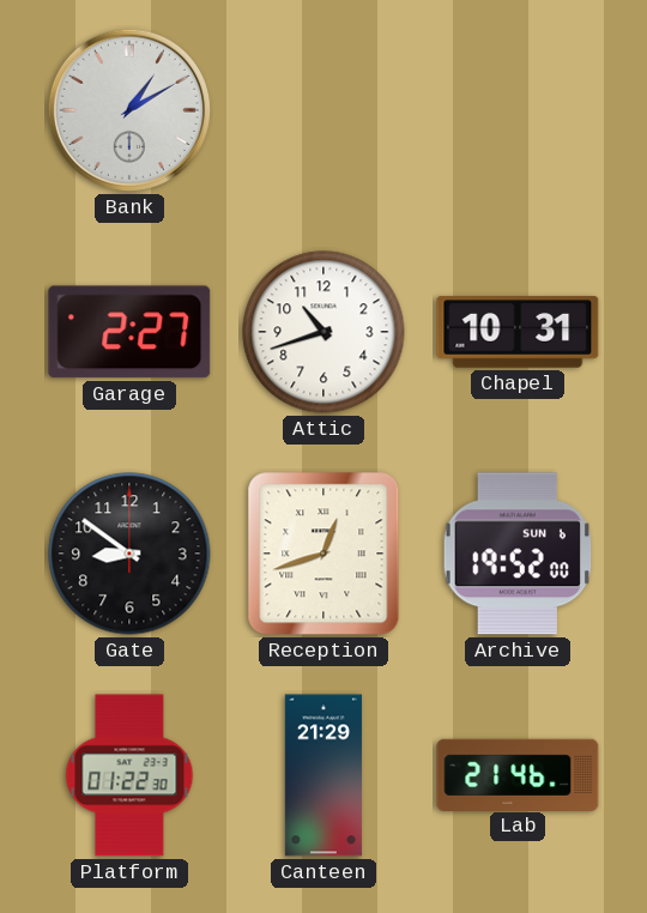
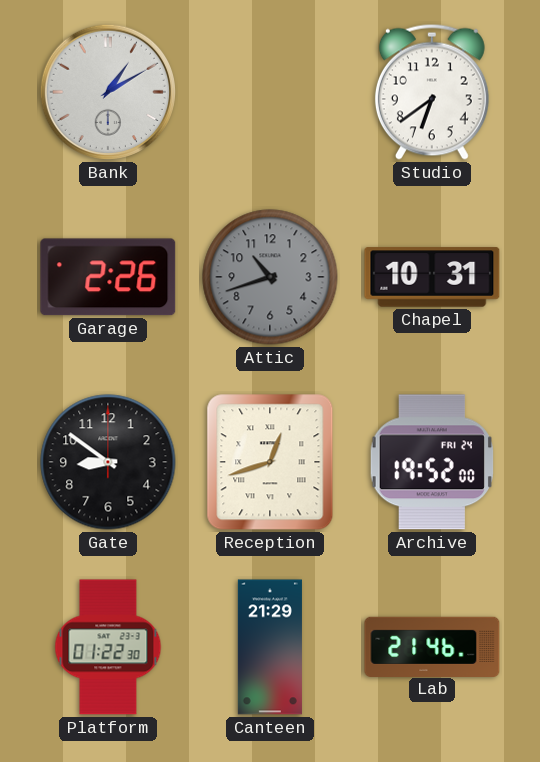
Studio: none -> 6:39
Garage: 2:27 -> 2:26
Attic dial: white -> grey
Archive date: SUN 6 -> FRI 24
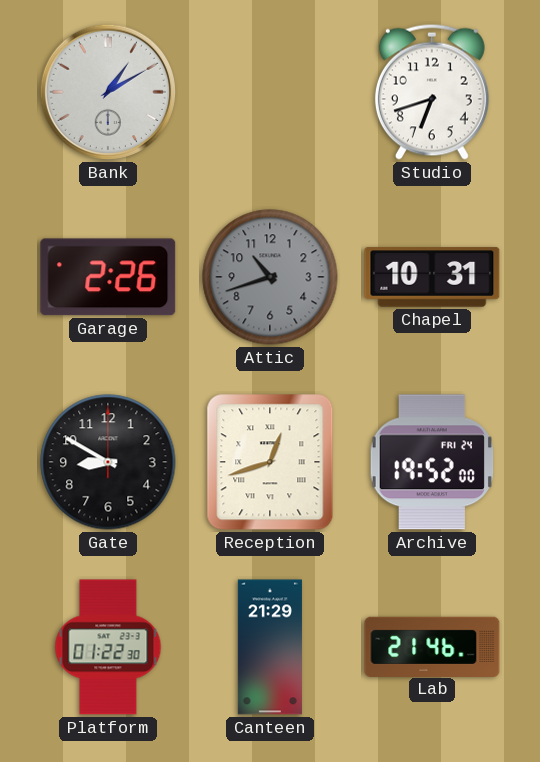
Studio: 6:39 -> 6:42
Gate: 8:51 -> 8:50
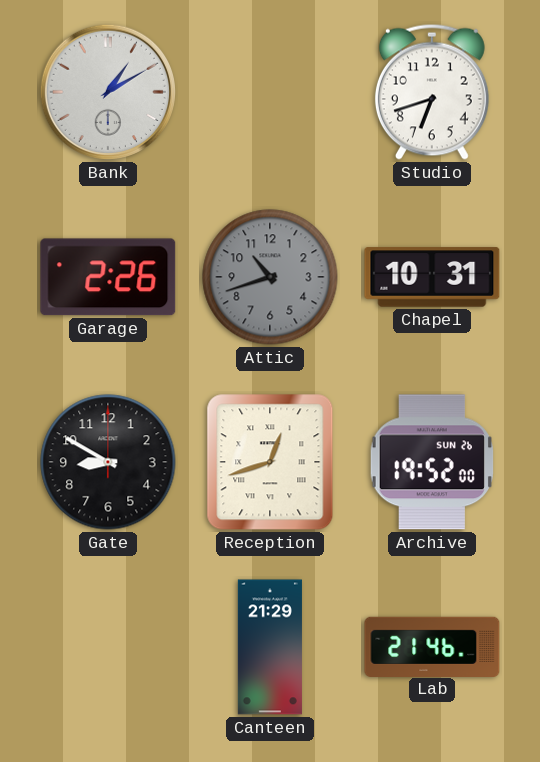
Archive date: FRI 24 -> SUN 26
Platform: 01:22 -> none
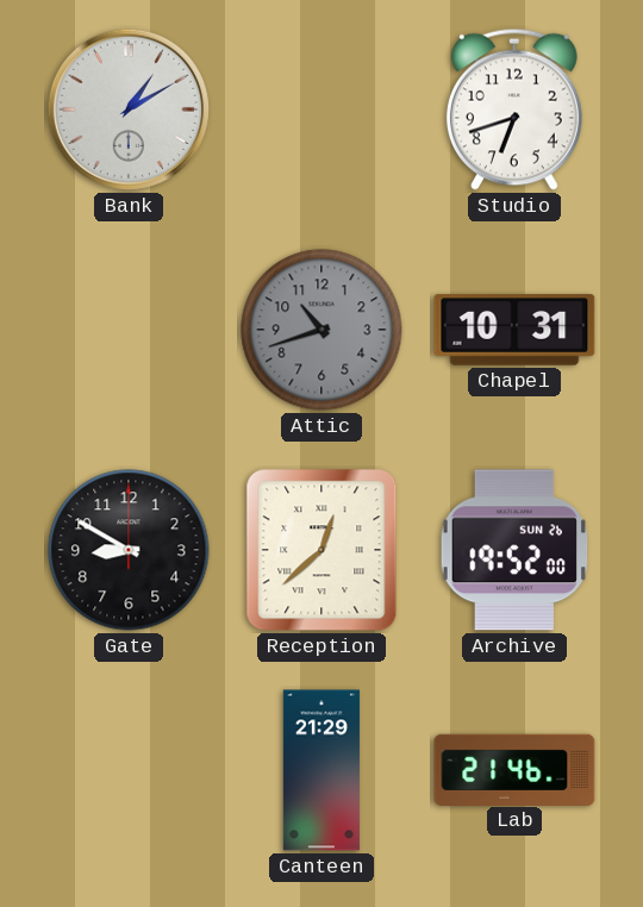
Garage: 2:26 -> none
Reception: 12:42 -> 12:38
